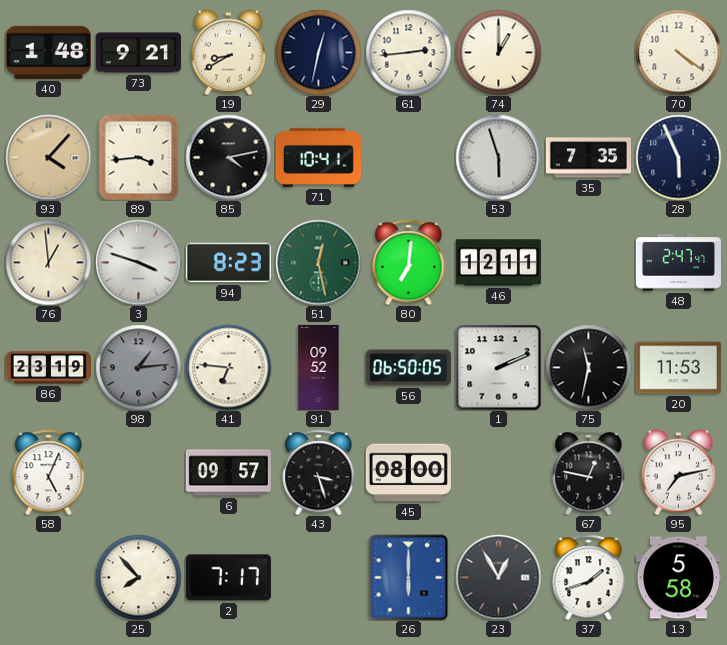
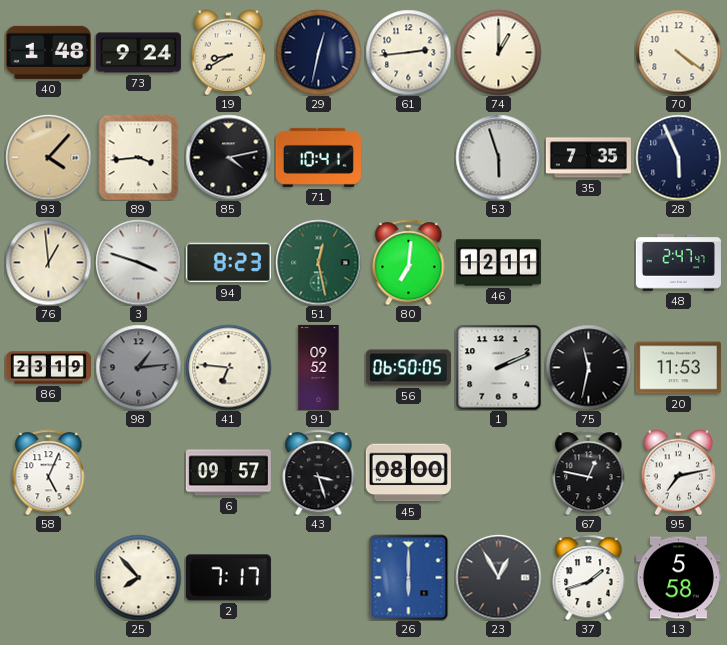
73: 9:21 -> 9:24
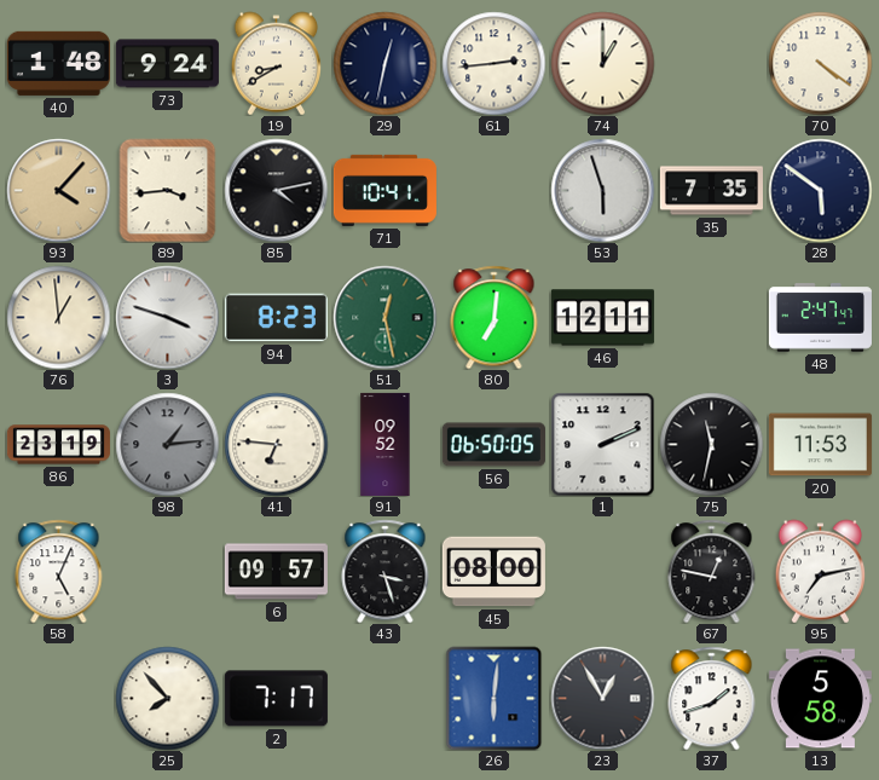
28: 5:56 -> 5:51
26: 6:00 -> 6:01
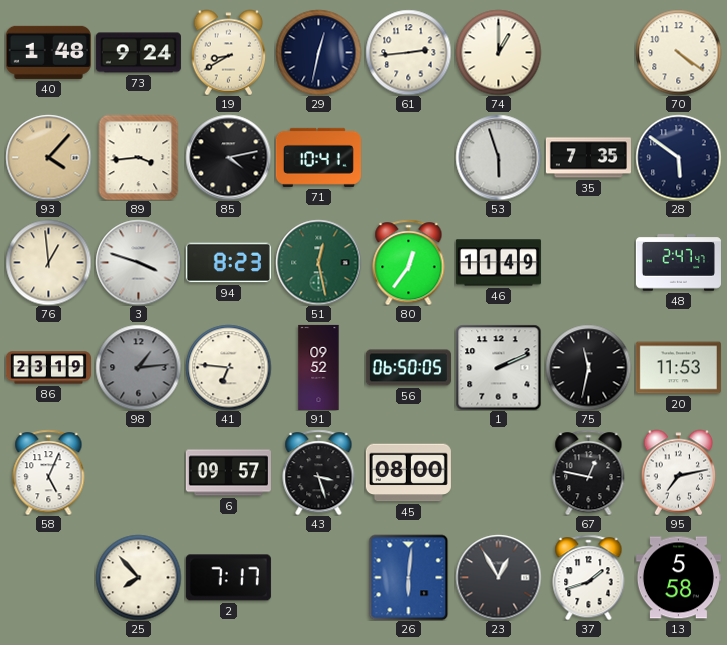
80: 7:01 -> 12:36
46: 12:11 -> 11:49
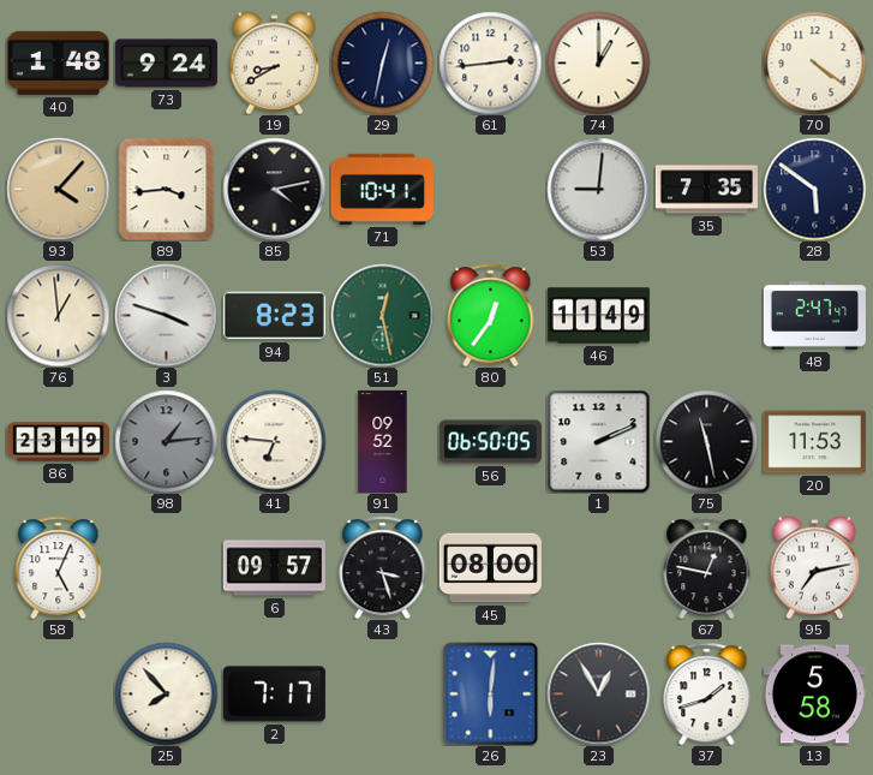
53: 5:57 -> 9:01
75: 11:32 -> 11:28
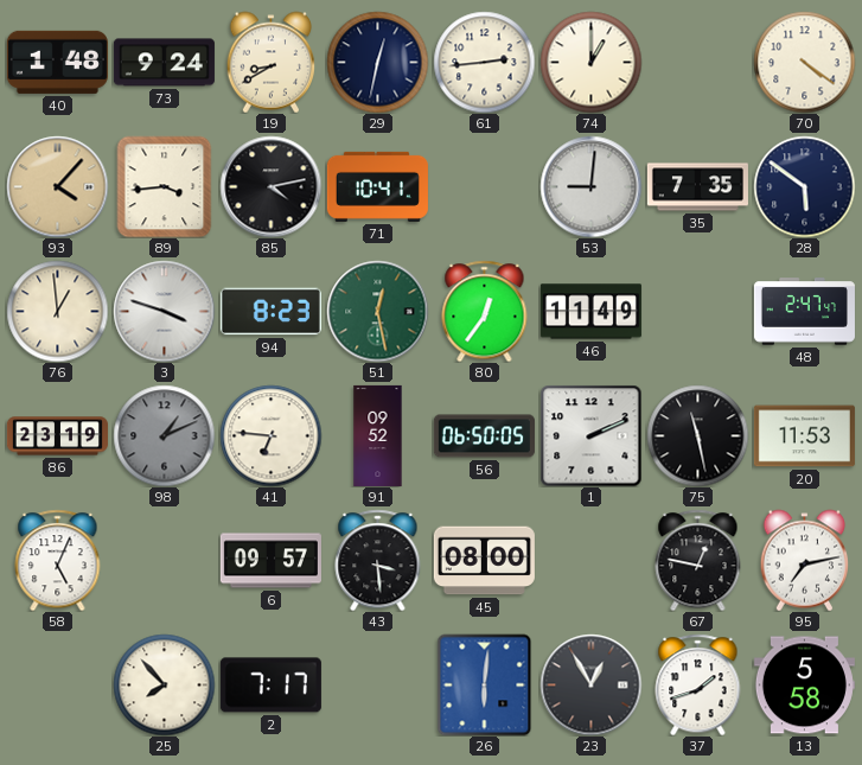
98: 1:14 -> 1:11
43: 3:27 -> 3:29
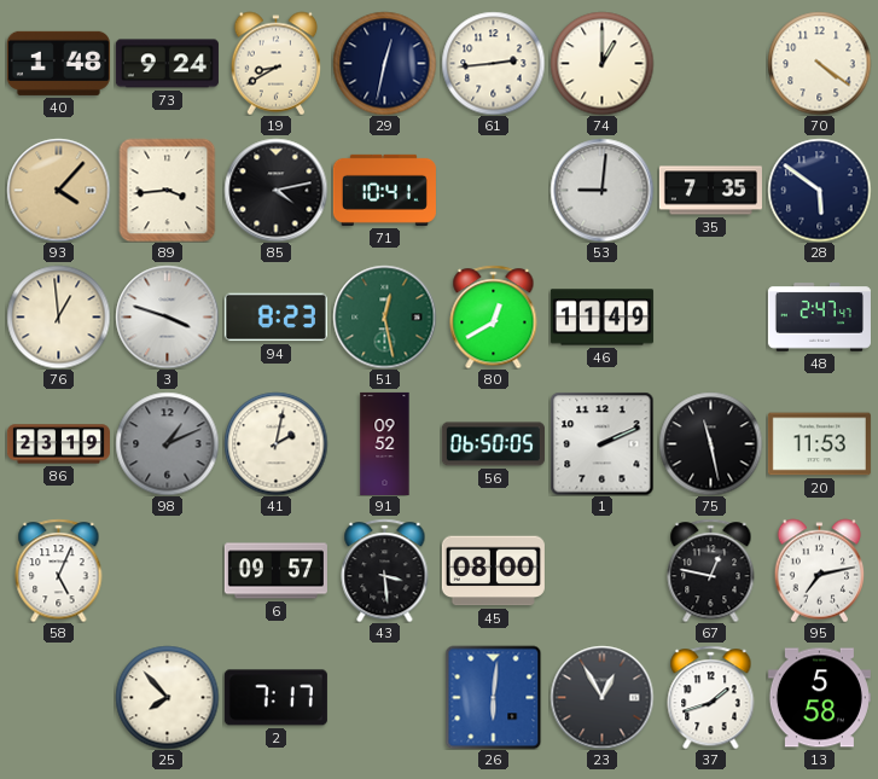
80: 12:36 -> 12:40
41: 6:46 -> 2:02
